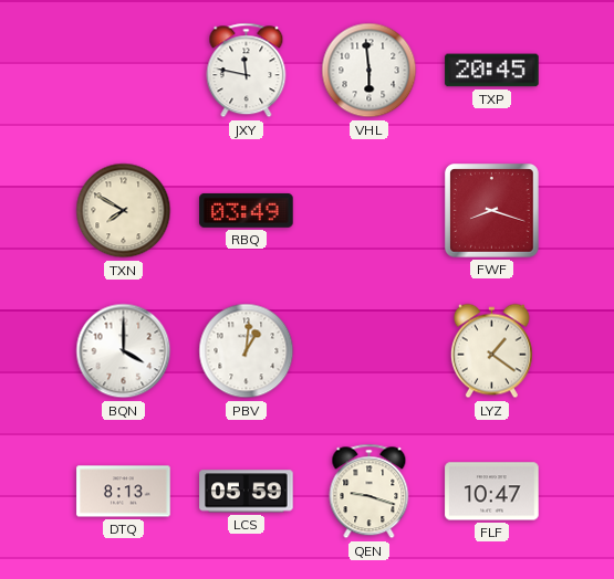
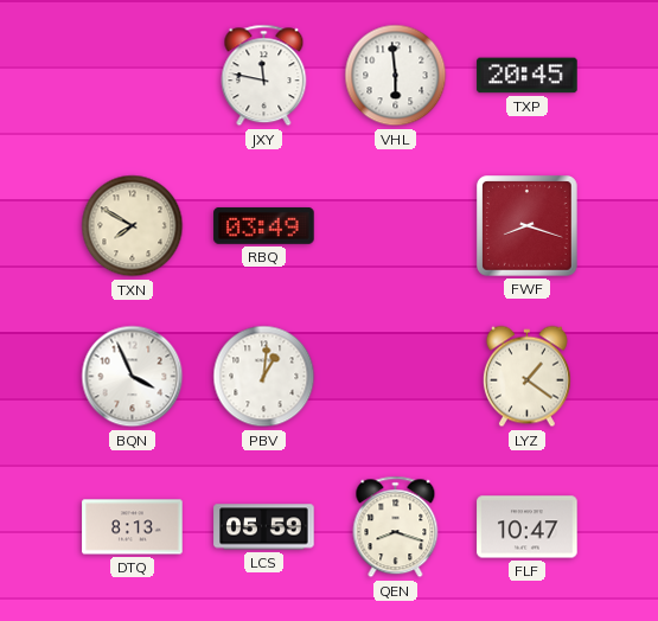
BQN: 4:00 -> 3:56
QEN: 9:18 -> 8:18
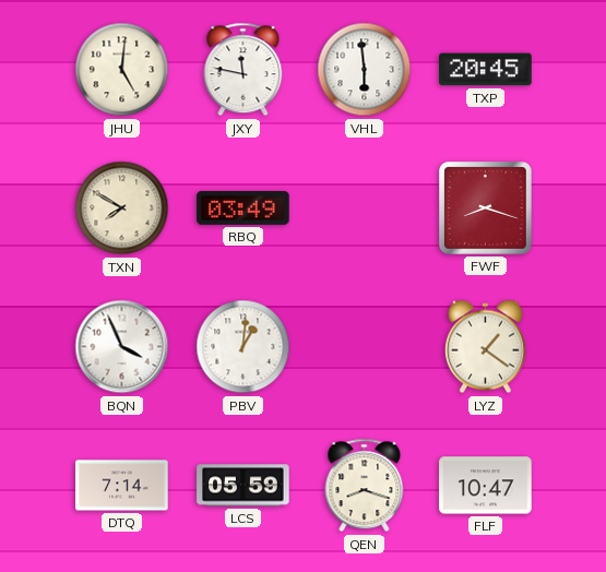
JHU: none -> 5:01
DTQ: 8:13 -> 7:14
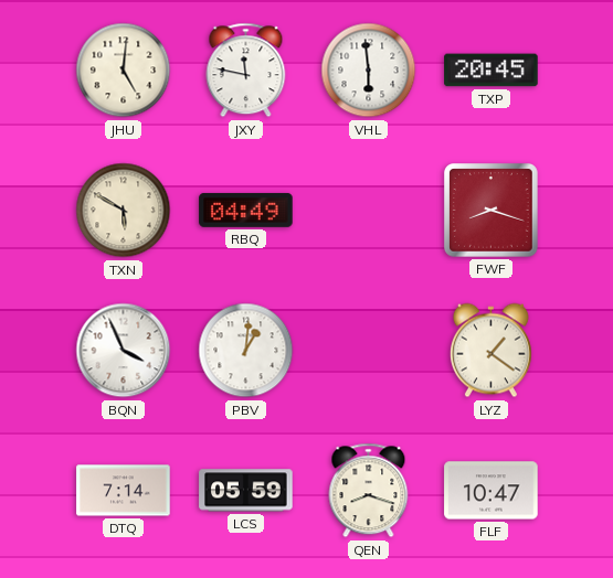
TXN: 7:50 -> 5:50
RBQ: 03:49 -> 04:49
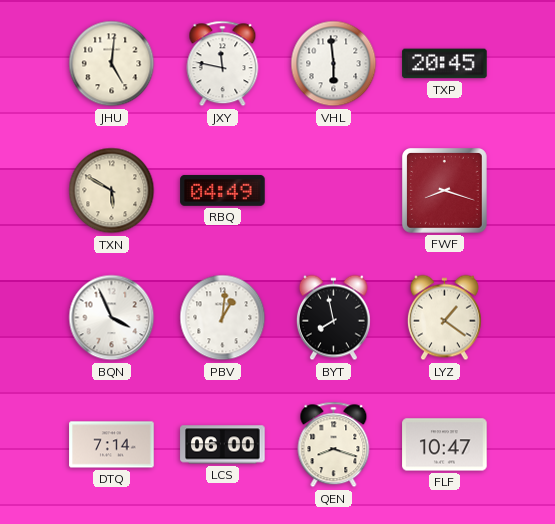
BYT: none -> 7:58
LCS: 05:59 -> 06:00
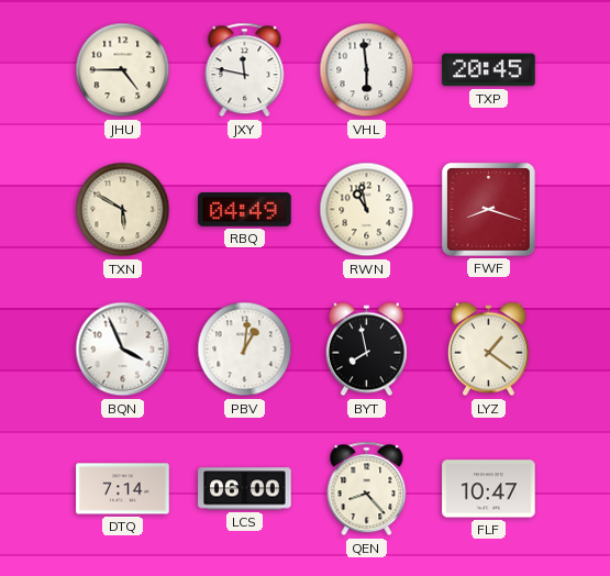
JHU: 5:01 -> 4:45
RWN: none -> 10:58
QEN: 8:18 -> 8:23
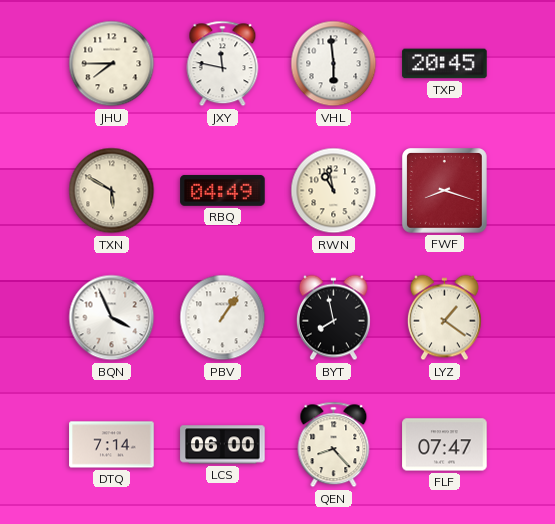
JHU: 4:45 -> 7:45
PBV: 1:01 -> 1:06
FLF: 10:47 -> 07:47
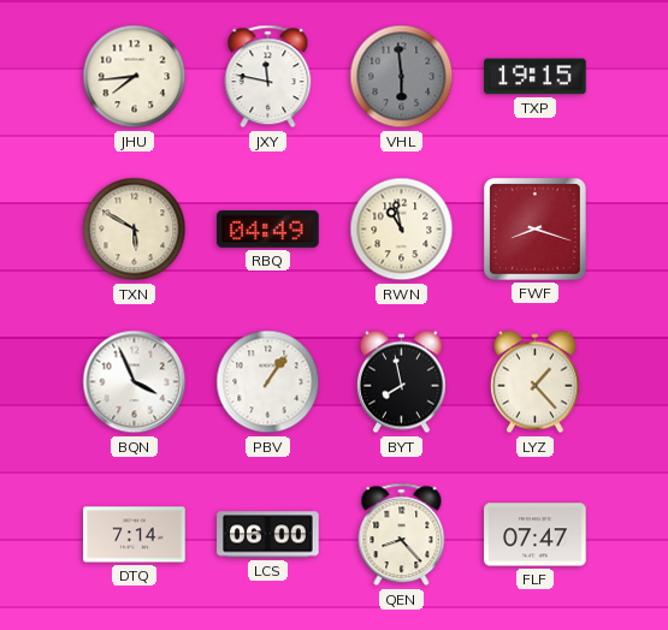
JHU: 7:45 -> 7:44
VHL dial: white -> grey
TXP: 20:45 -> 19:15
LYZ: 1:21 -> 1:23
